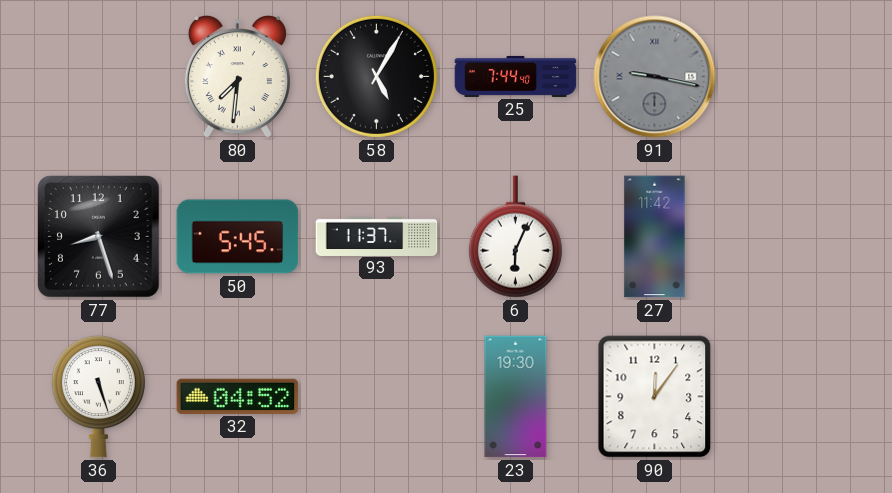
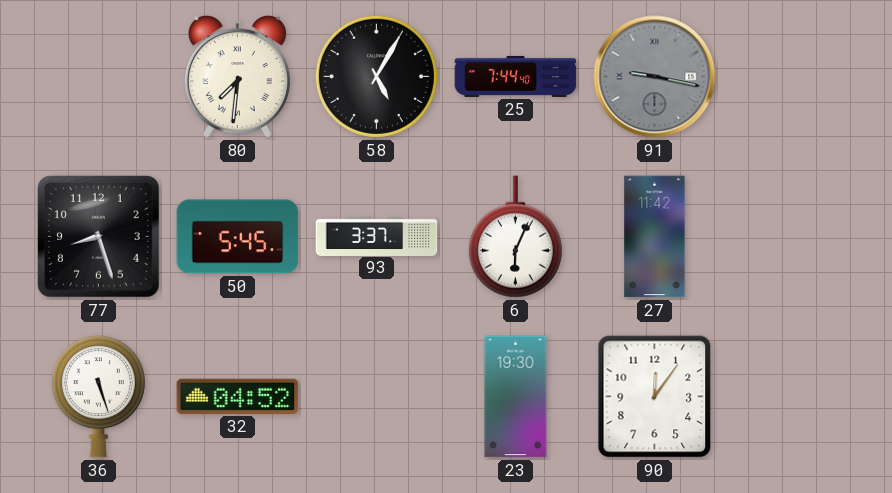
93: 11:37 -> 3:37
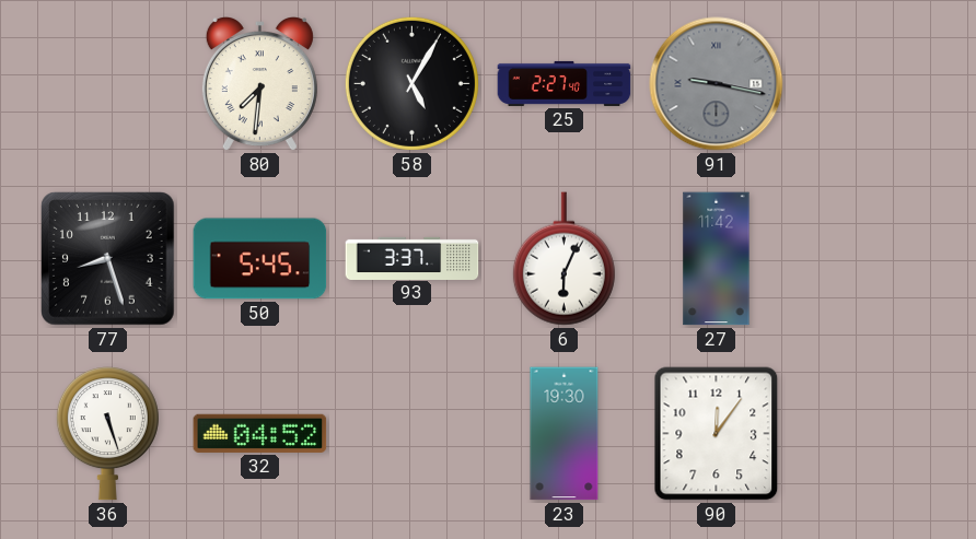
25: 7:44 -> 2:27
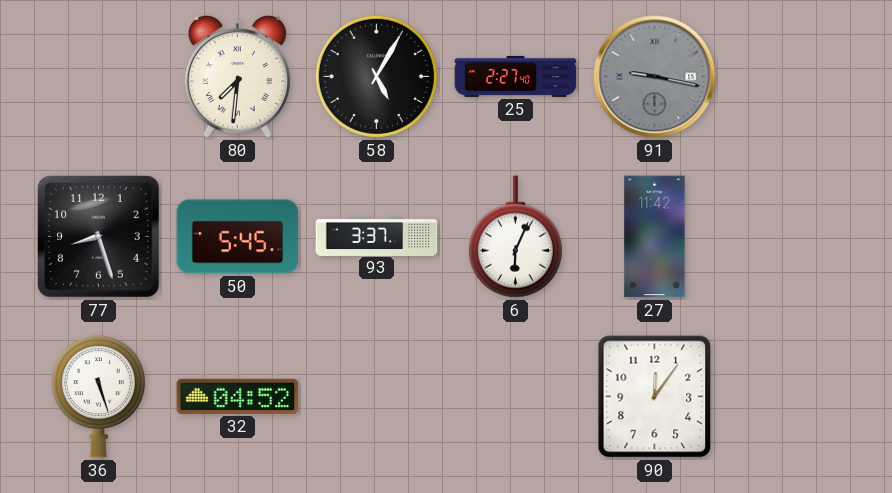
23: 19:30 -> none
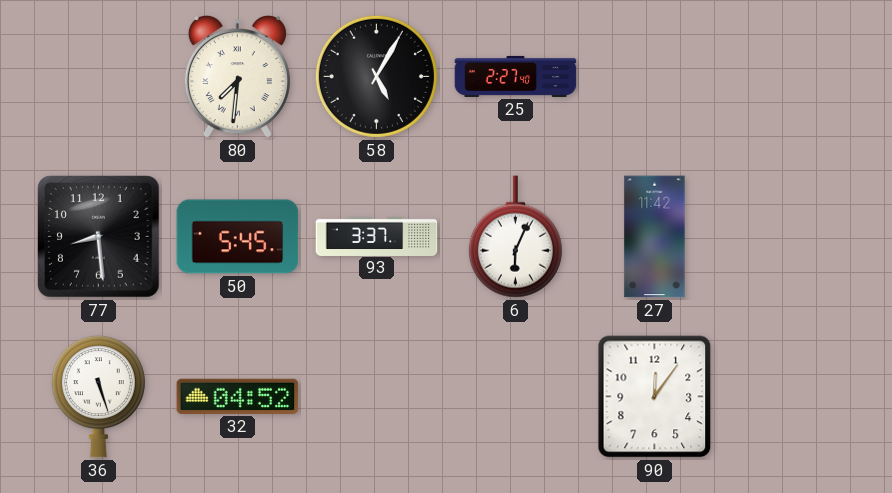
91: 9:17 -> none
77: 8:27 -> 8:29
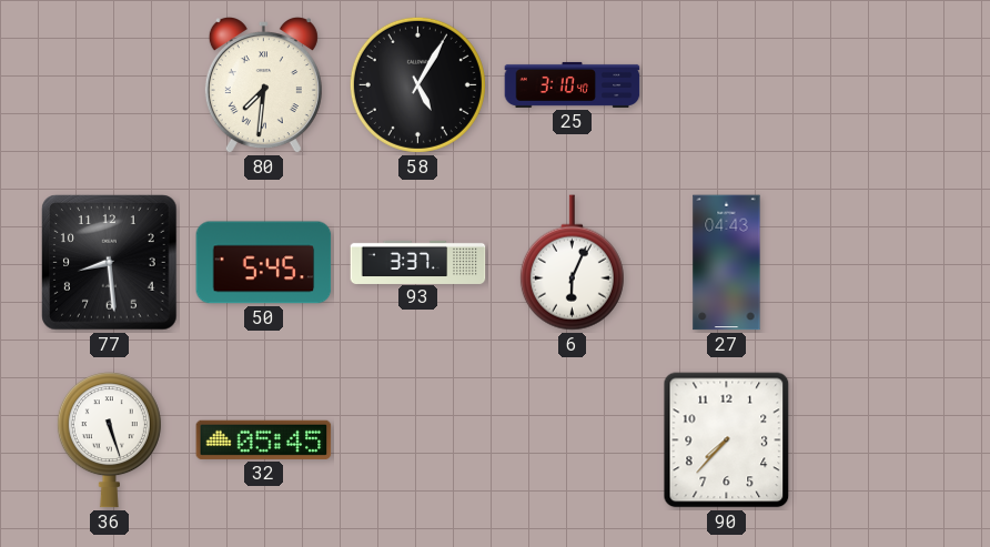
25: 2:27 -> 3:10
27: 11:42 -> 04:43
32: 04:52 -> 05:45
90: 12:06 -> 7:37
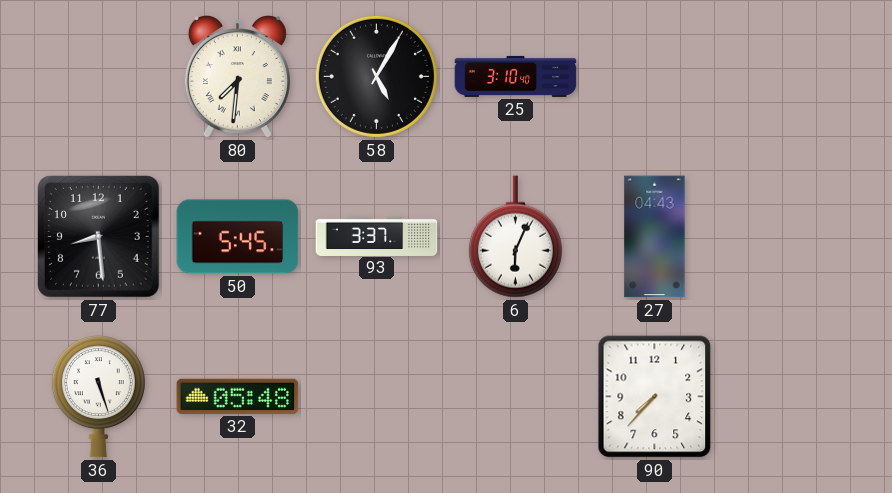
32: 05:45 -> 05:48
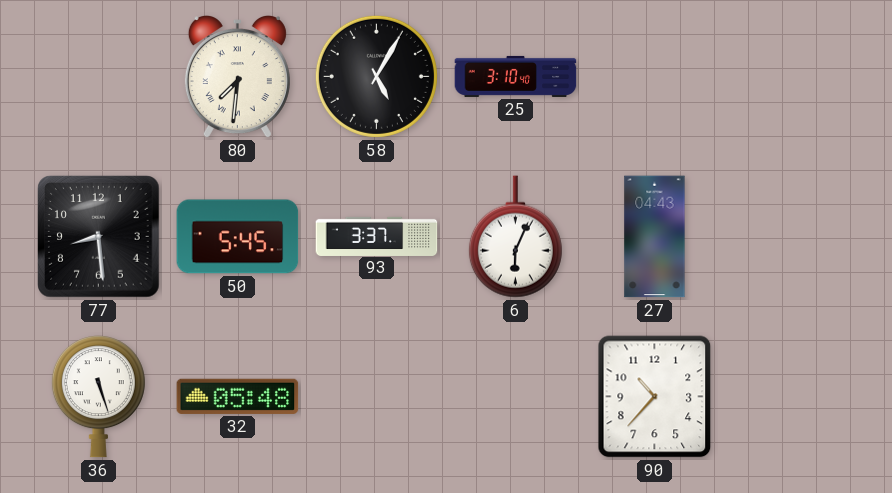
90: 7:37 -> 10:37
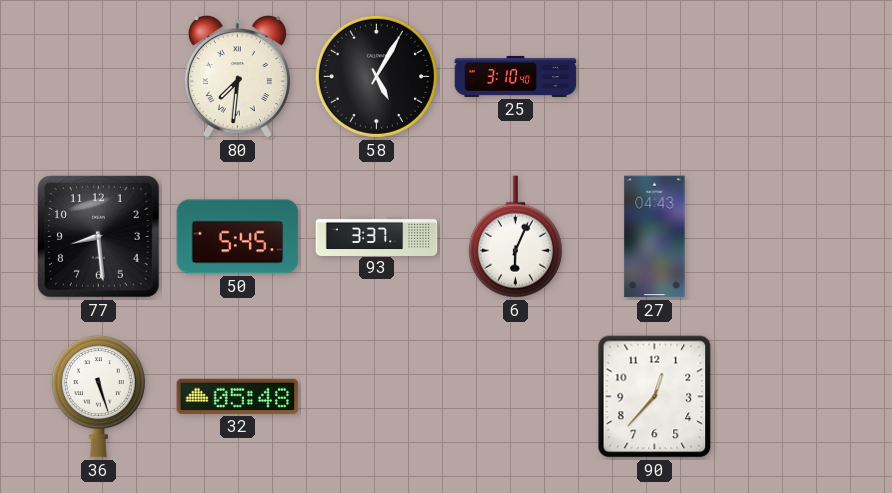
90: 10:37 -> 12:37
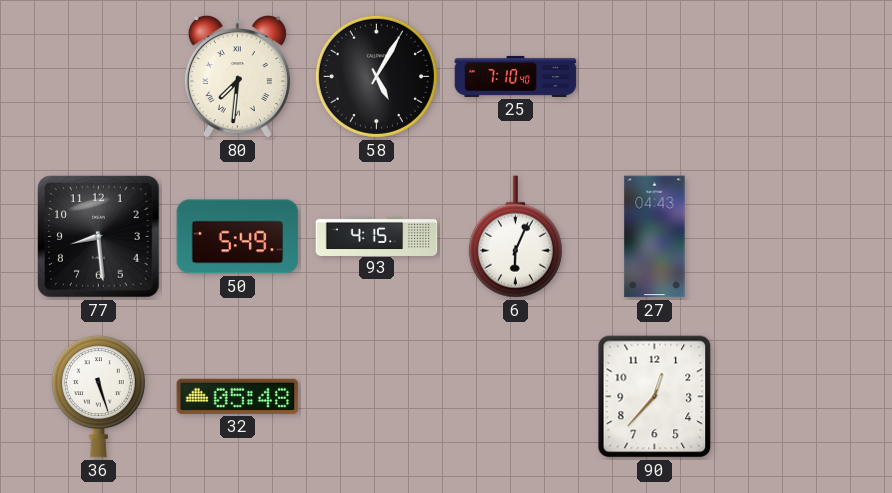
25: 3:10 -> 7:10
50: 5:45 -> 5:49
93: 3:37 -> 4:15
